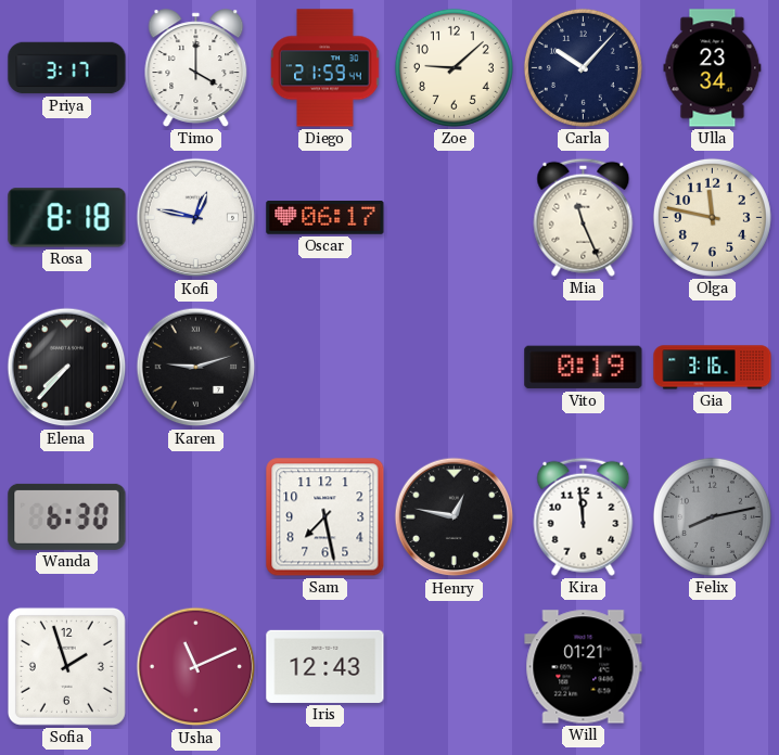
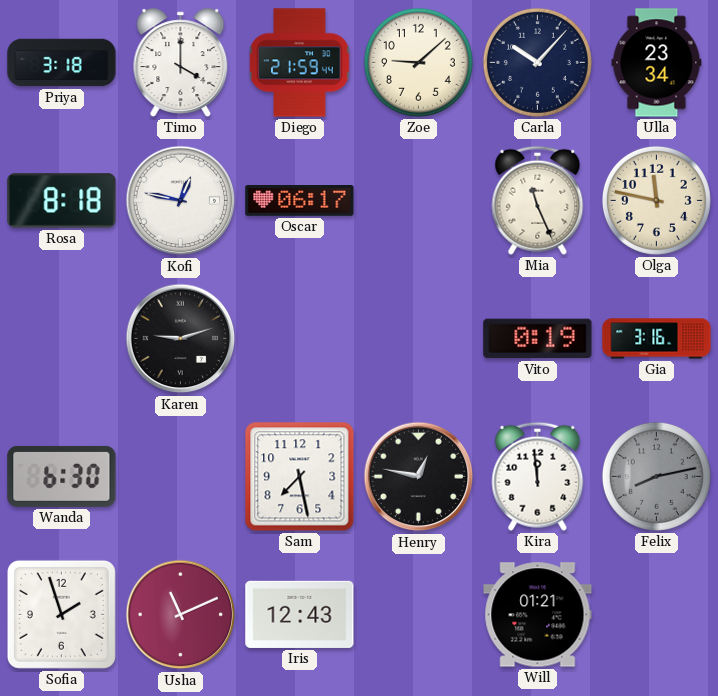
Priya: 3:17 -> 3:18
Elena: 7:37 -> none
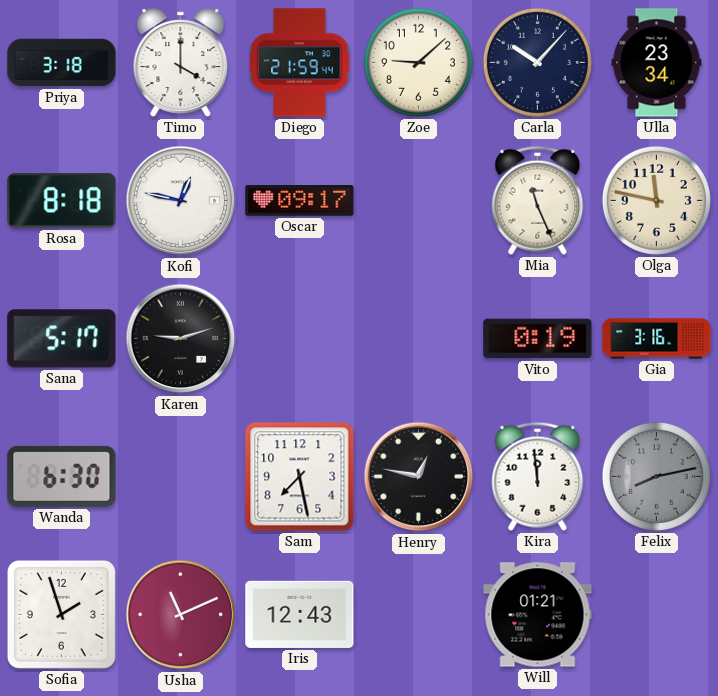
Oscar: 06:17 -> 09:17
Sana: none -> 5:17
